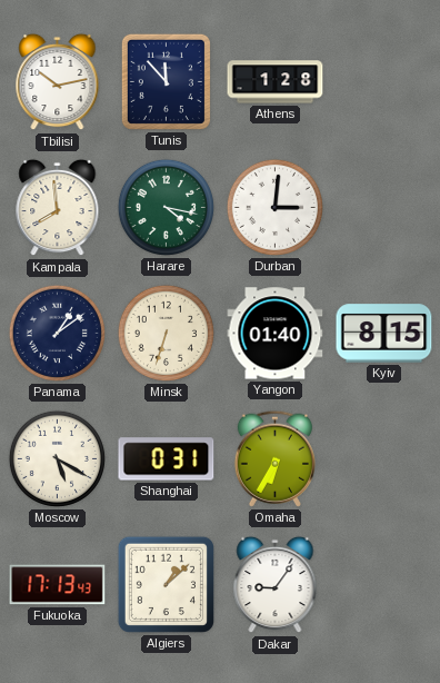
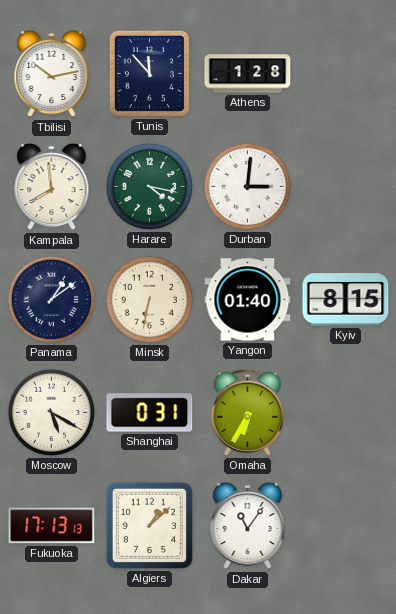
Minsk: 6:33 -> 6:32
Fukuoka: 17:13:43 -> 17:13:13
Dakar: 9:06 -> 11:06
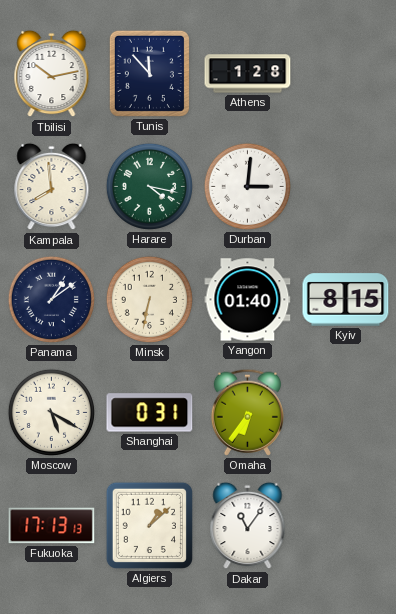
Omaha: 6:35 -> 6:36
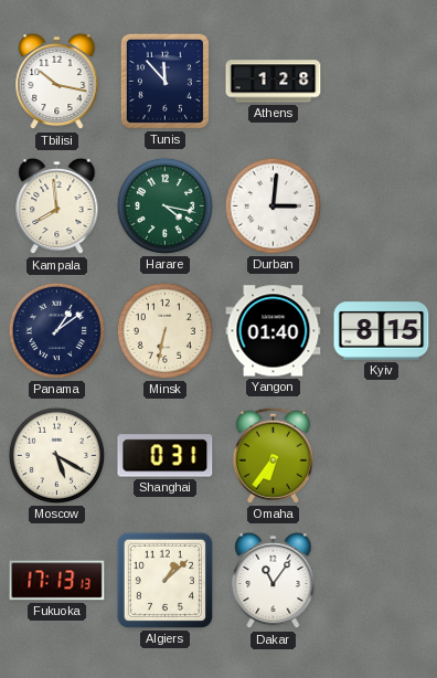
Tbilisi: 10:13 -> 10:17
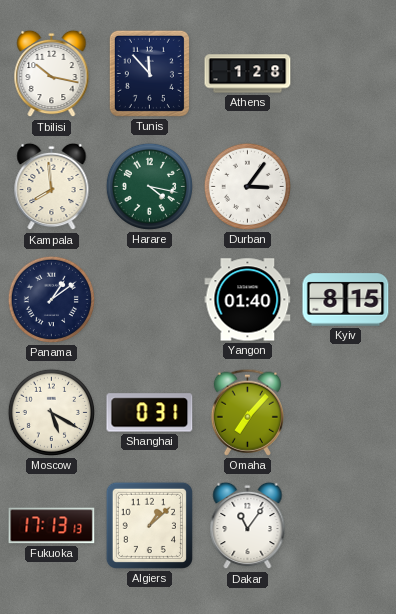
Durban: 3:01 -> 3:06
Minsk: 6:32 -> none
Omaha: 6:36 -> 7:07
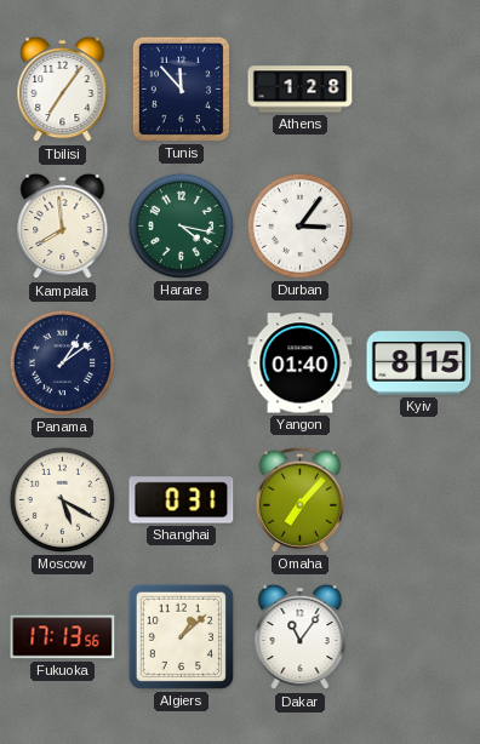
Tbilisi: 10:17 -> 7:06
Fukuoka: 17:13:13 -> 17:13:56
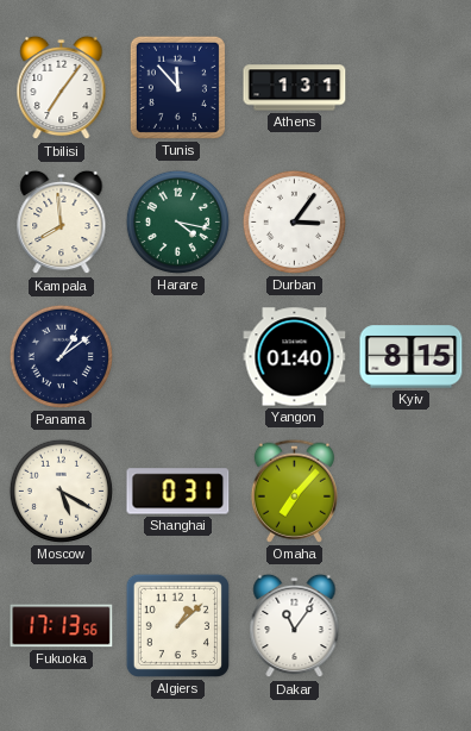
Athens: 1:28 -> 1:31
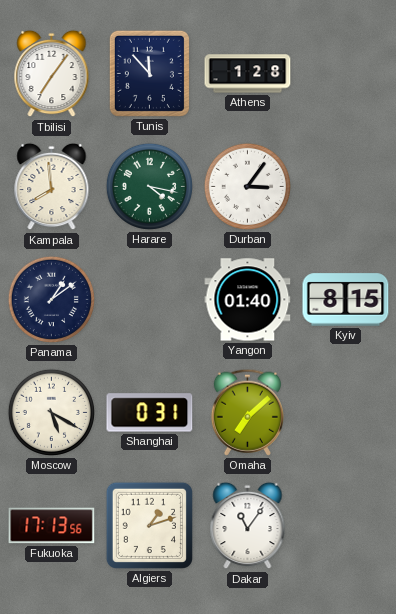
Athens: 1:31 -> 1:28
Omaha: 7:07 -> 7:08
Algiers: 1:08 -> 1:12
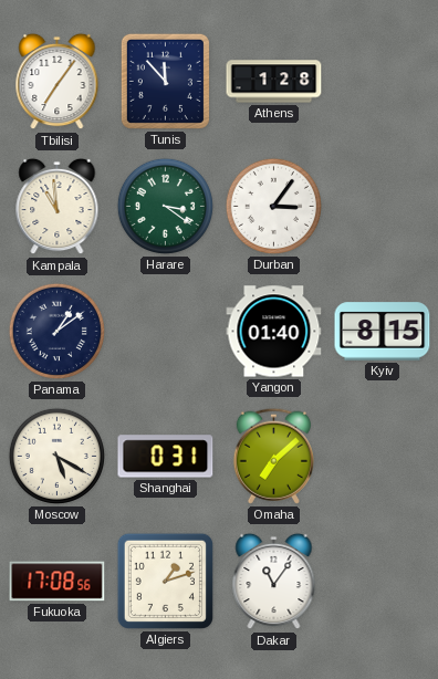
Kampala: 7:59 -> 10:59
Harare: 4:17 -> 3:21
Fukuoka: 17:13 -> 17:08
